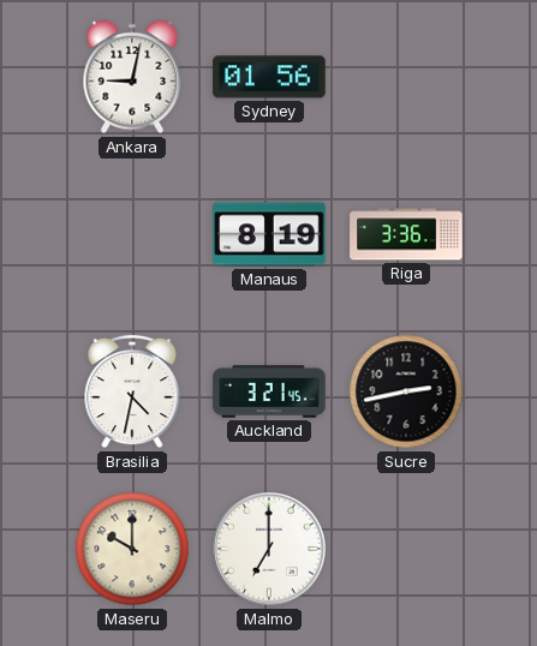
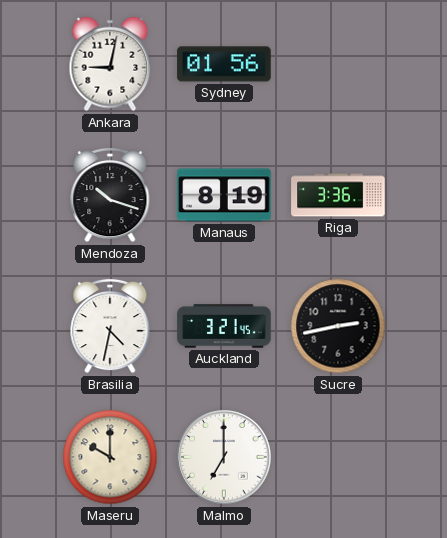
Mendoza: none -> 10:18
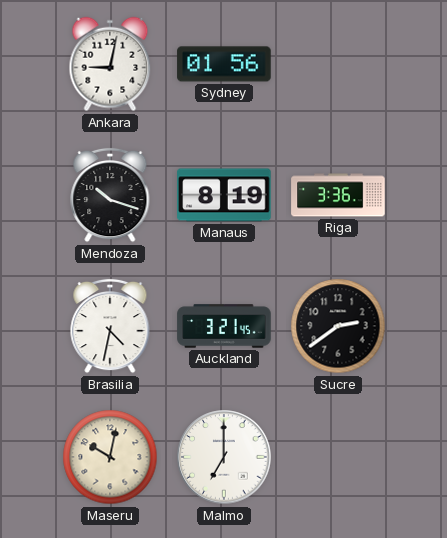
Sucre: 2:43 -> 2:39
Maseru: 10:00 -> 10:02
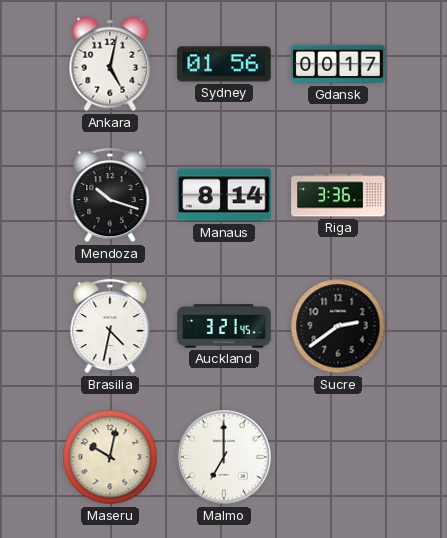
Ankara: 9:02 -> 5:02
Gdansk: none -> 00:17
Manaus: 8:19 -> 8:14
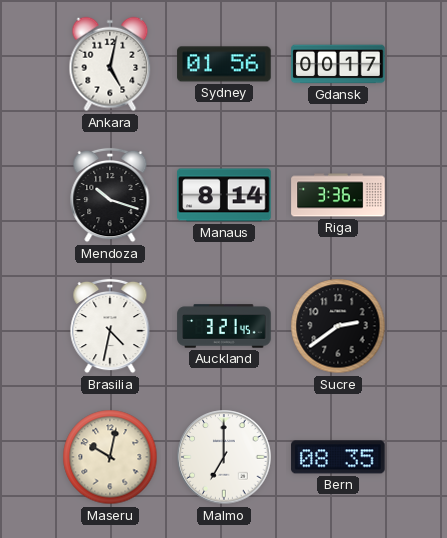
Bern: none -> 08:35
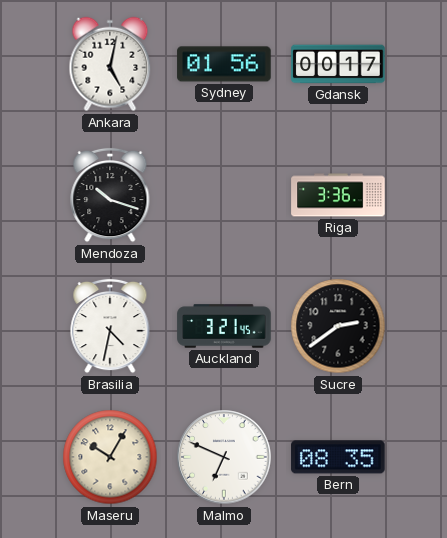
Manaus: 8:14 -> none
Maseru: 10:02 -> 10:05
Malmo: 7:00 -> 6:49
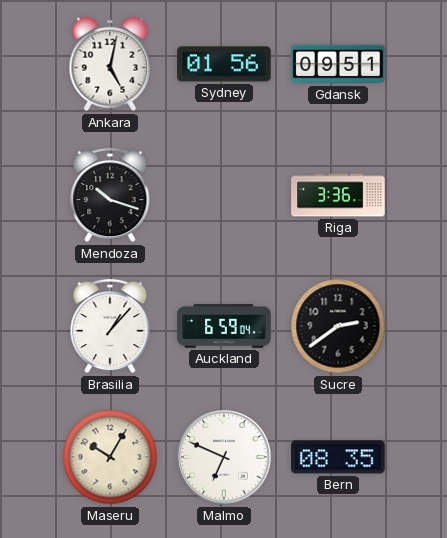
Gdansk: 00:17 -> 09:51
Brasilia: 4:32 -> 1:07
Auckland: 3:21 -> 6:59
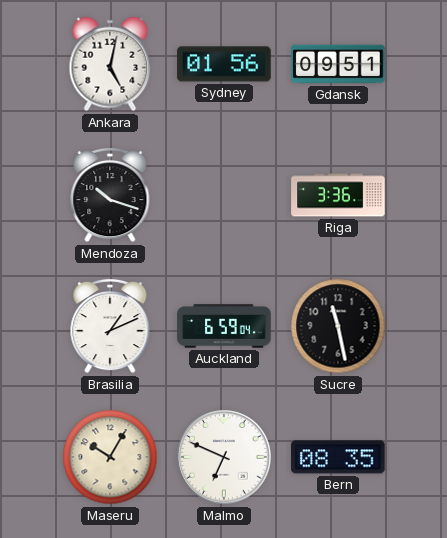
Brasilia: 1:07 -> 1:11
Sucre: 2:39 -> 11:28
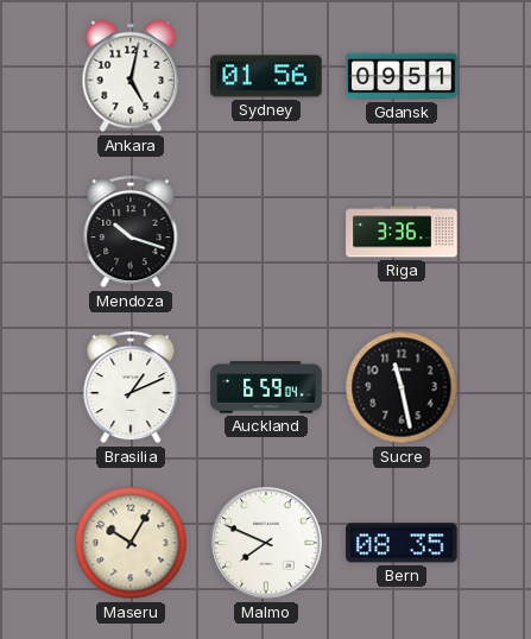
Malmo: 6:49 -> 7:49
